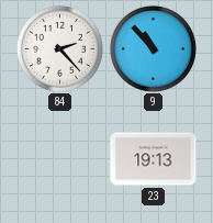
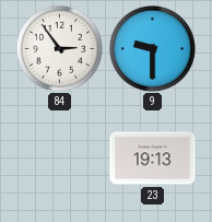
84: 2:23 -> 2:54
9: 10:53 -> 9:30
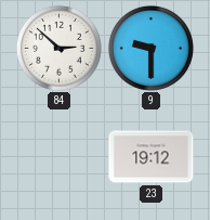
84: 2:54 -> 2:52
23: 19:13 -> 19:12
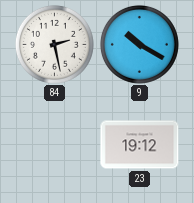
84: 2:52 -> 2:28
9: 9:30 -> 10:20
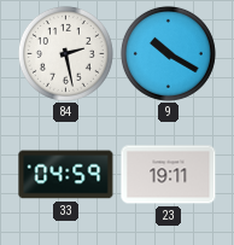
33: none -> 04:59
23: 19:12 -> 19:11
